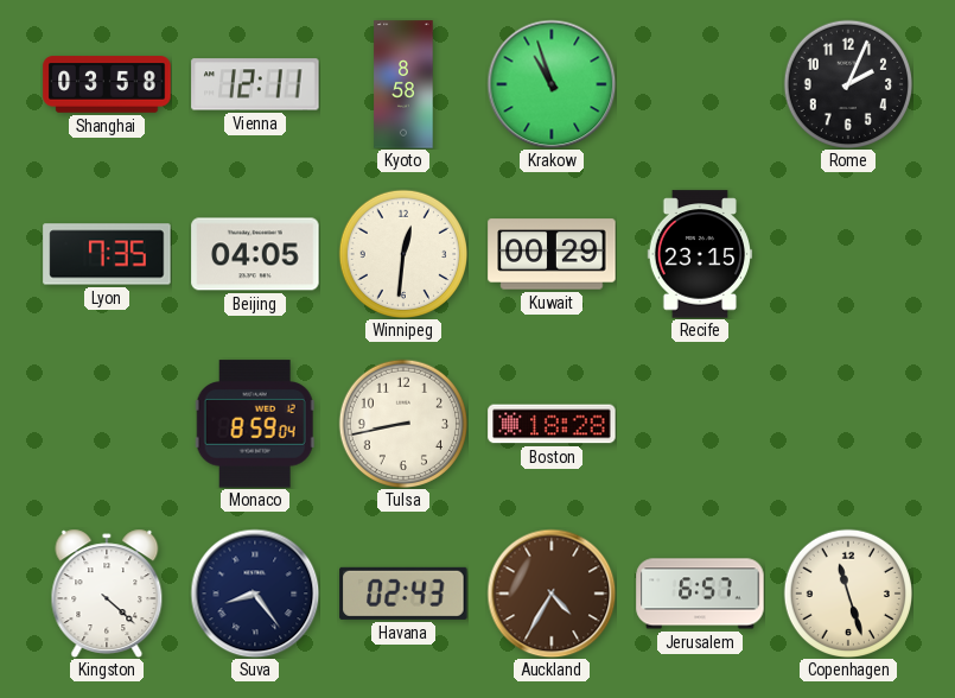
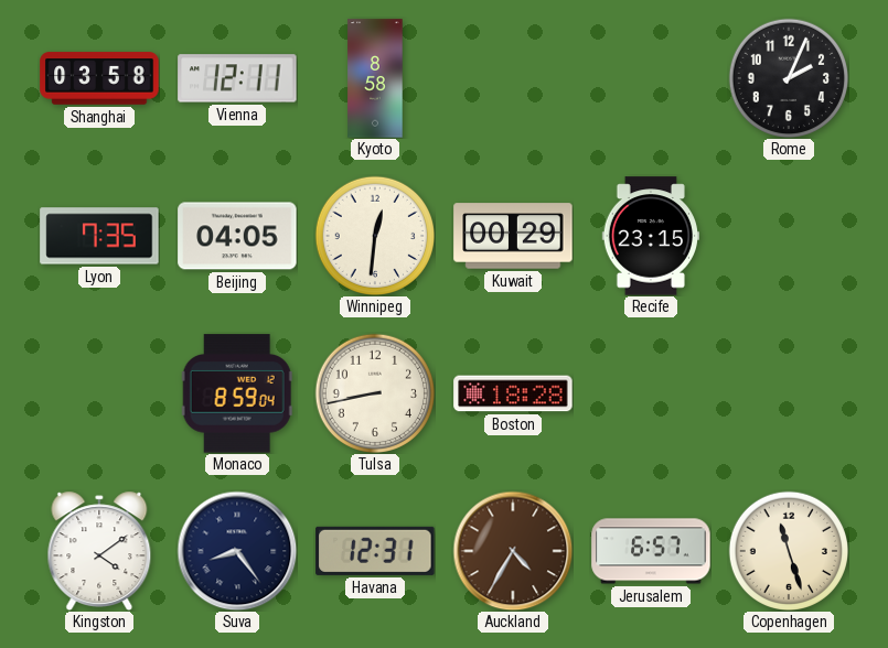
Krakow: 10:57 -> none
Kingston: 4:22 -> 4:09
Havana: 02:43 -> 12:31
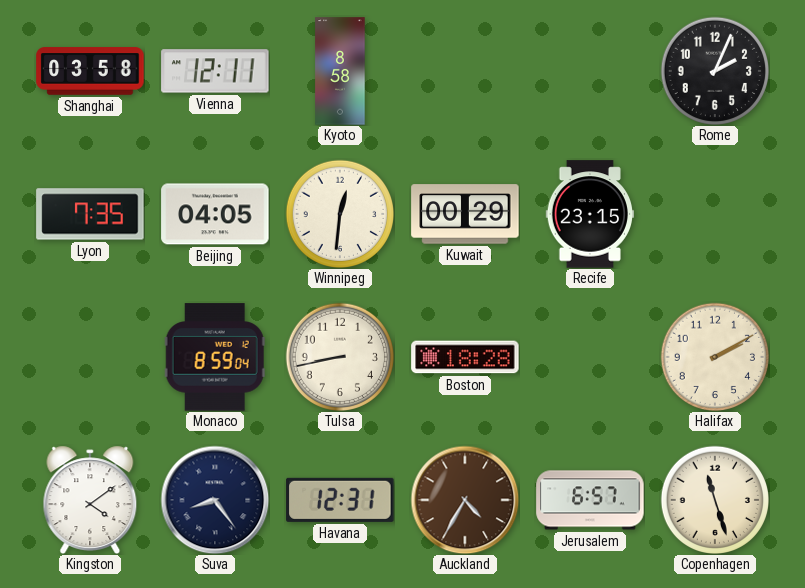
Halifax: none -> 2:10
